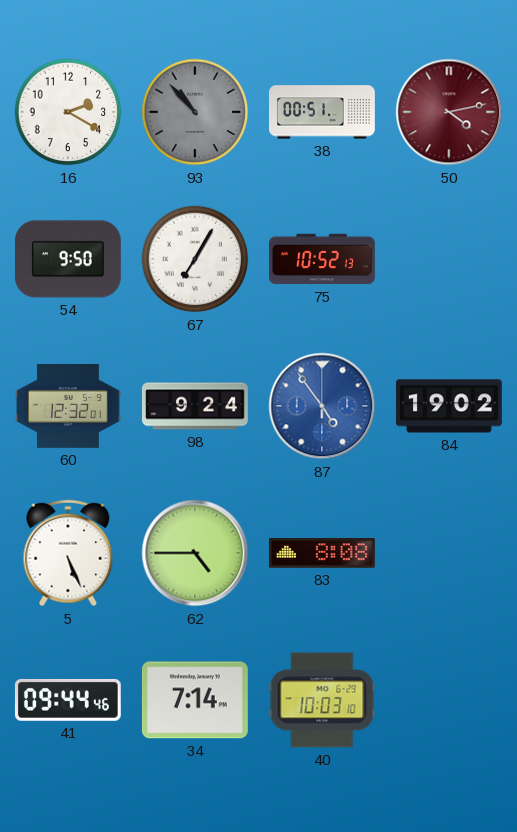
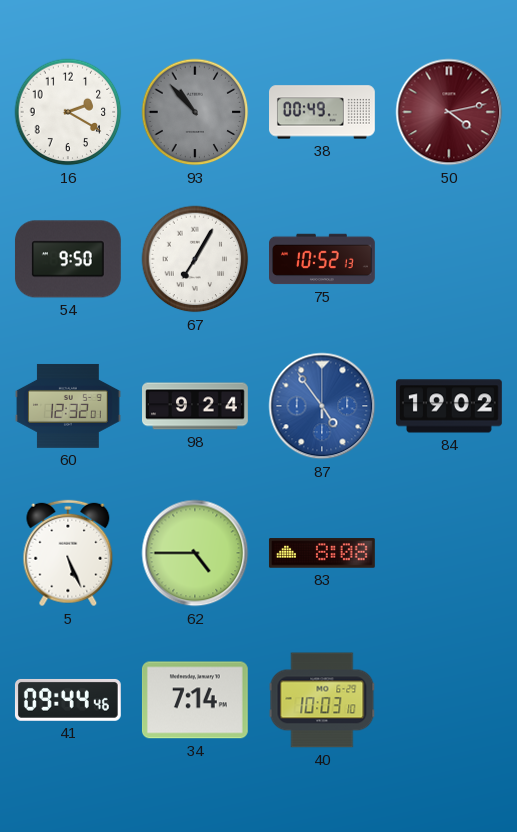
38: 00:51 -> 00:49
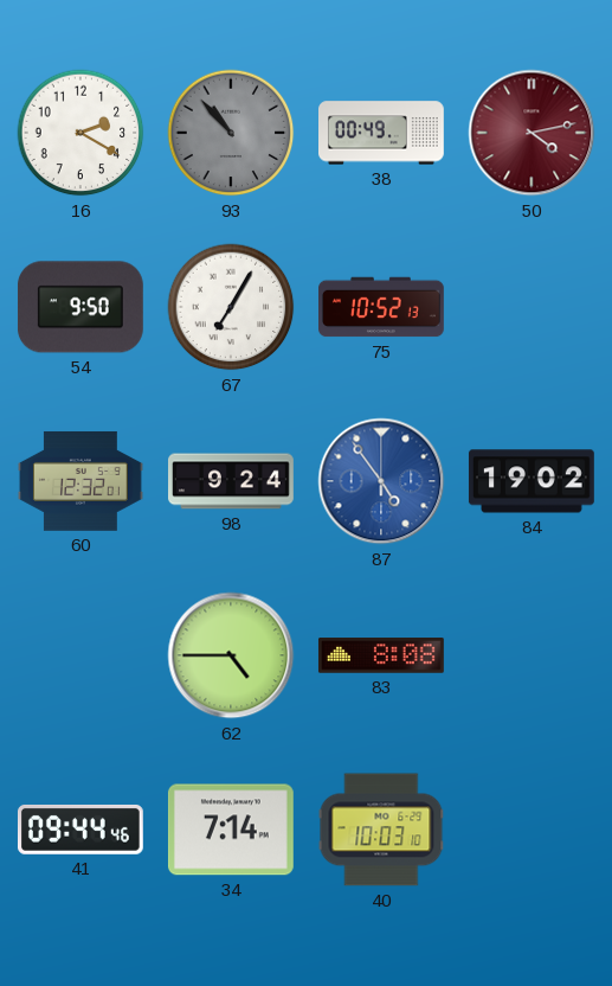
5: 5:26 -> none
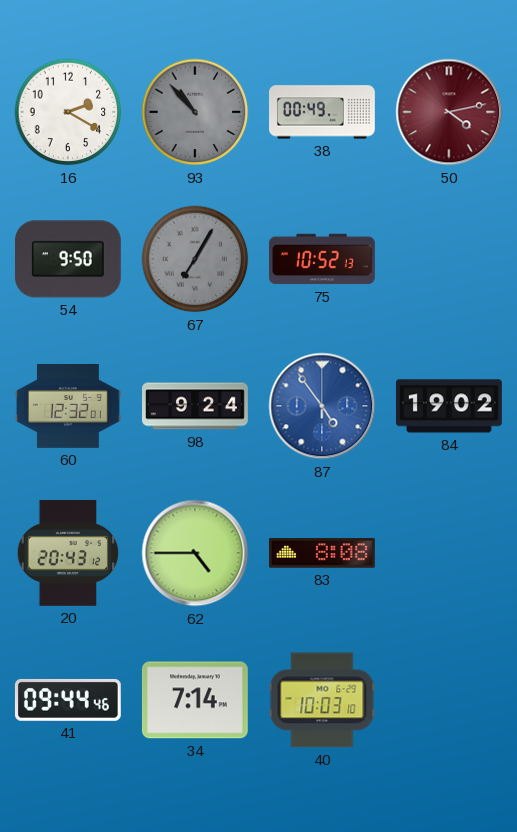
67 dial: white -> grey
20: none -> 20:43
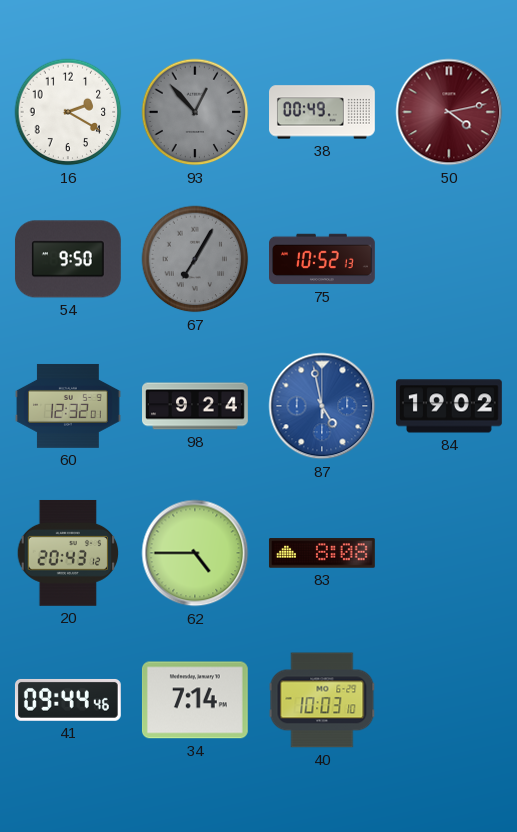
93: 10:53 -> 12:53
87: 4:54 -> 4:58
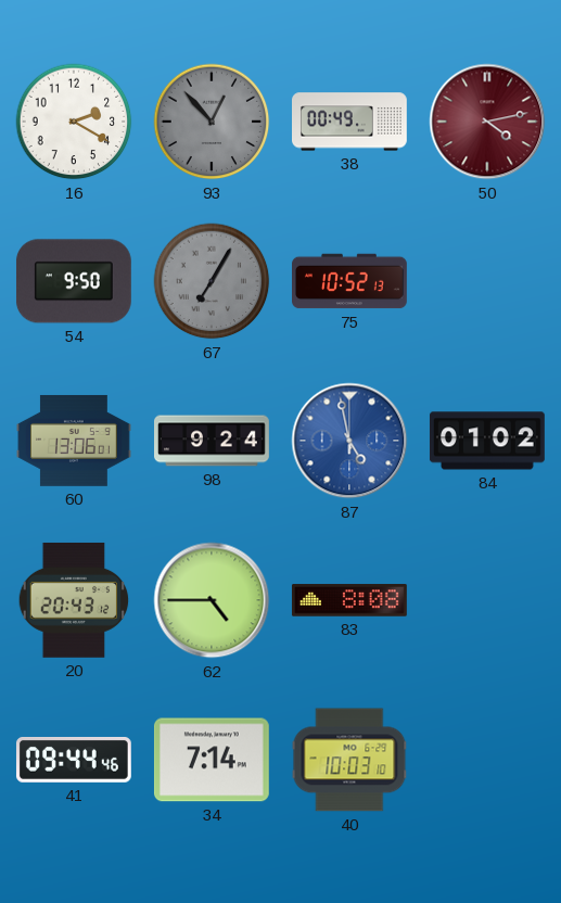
60: 12:32 -> 13:06
84: 19:02 -> 01:02
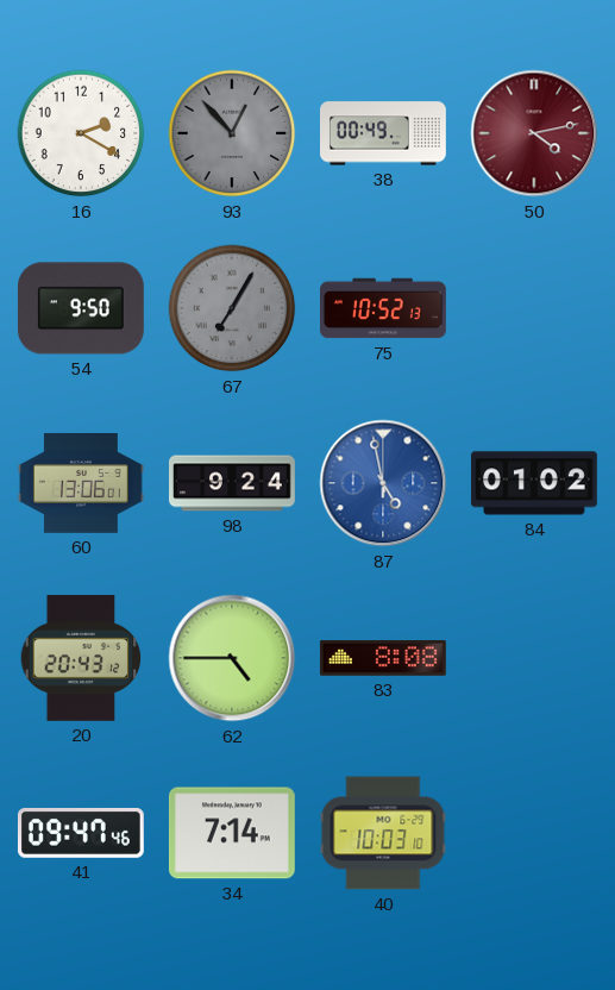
41: 09:44 -> 09:47
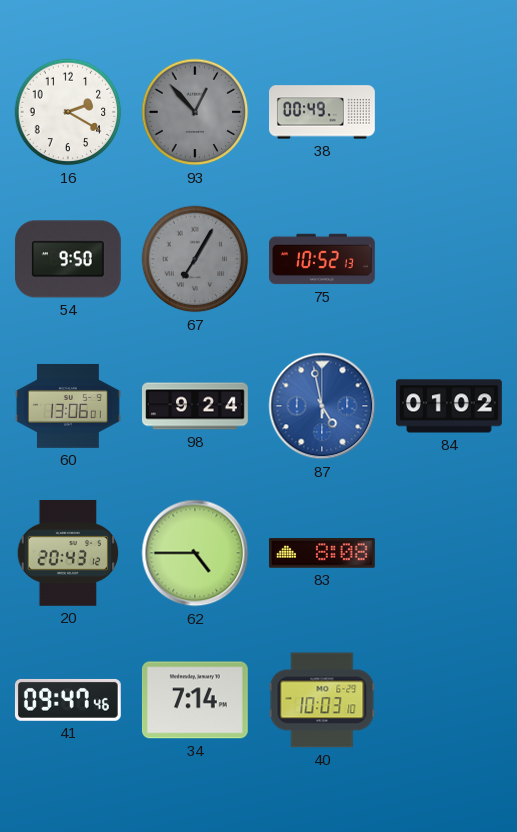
50: 4:13 -> none
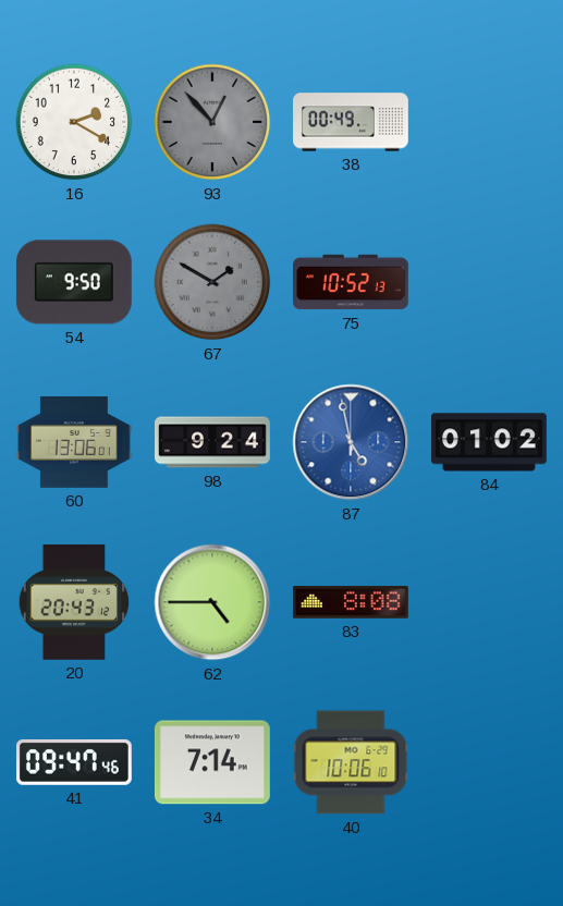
67: 7:05 -> 1:50
40: 10:03 -> 10:06
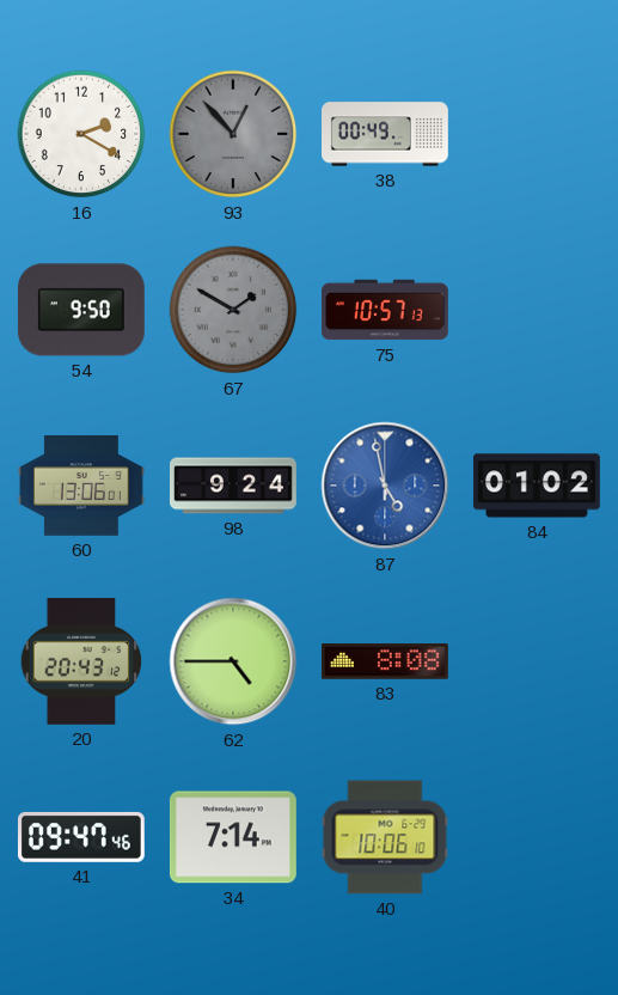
75: 10:52 -> 10:57
